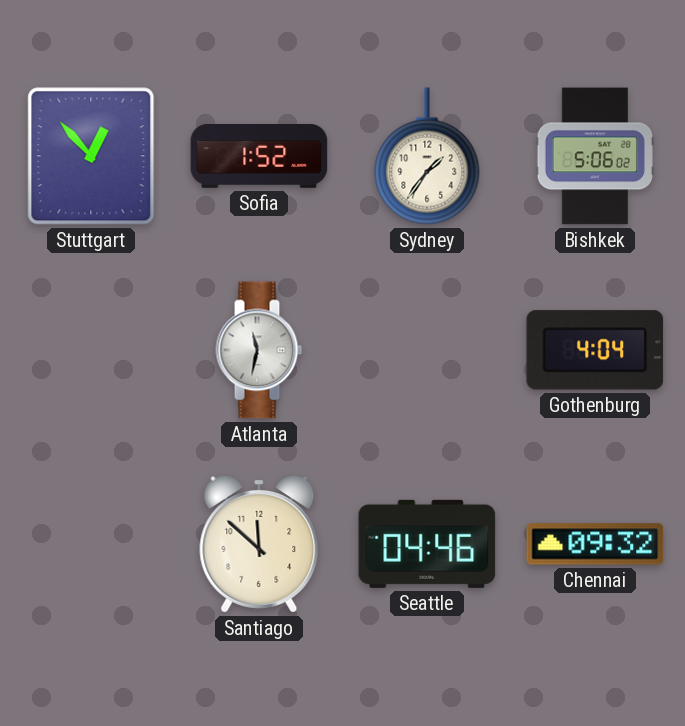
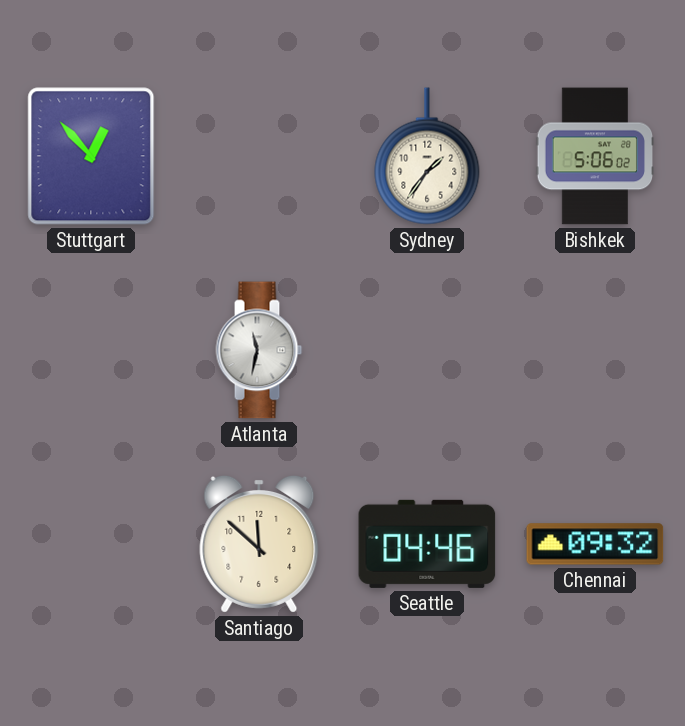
Sofia: 1:52 -> none
Gothenburg: 4:04 -> none
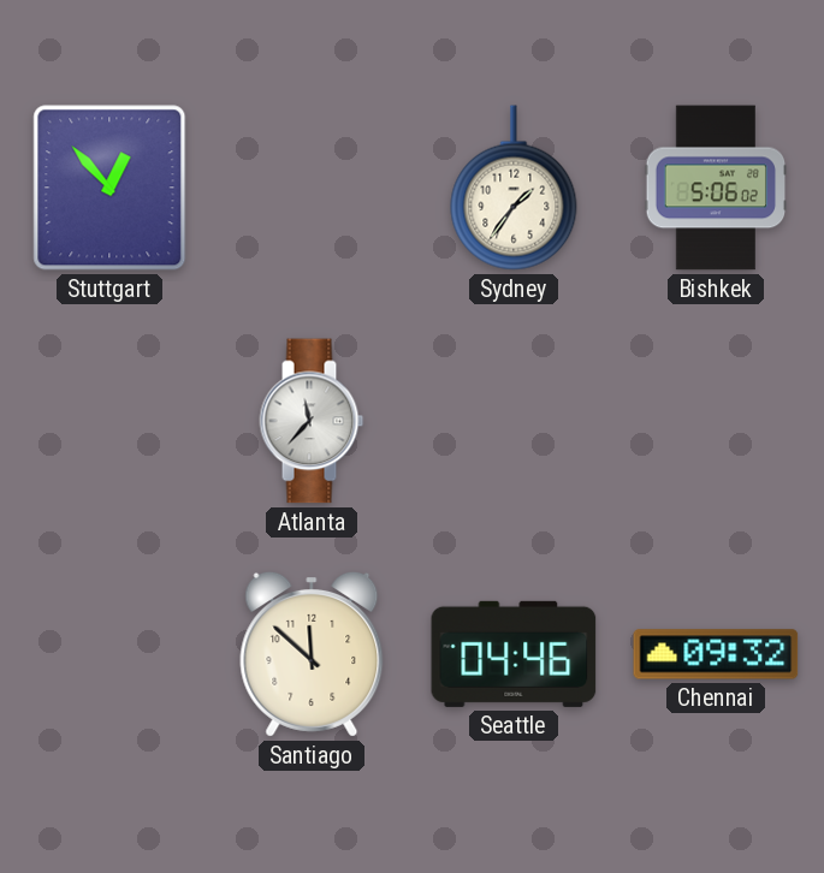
Atlanta: 11:32 -> 11:37
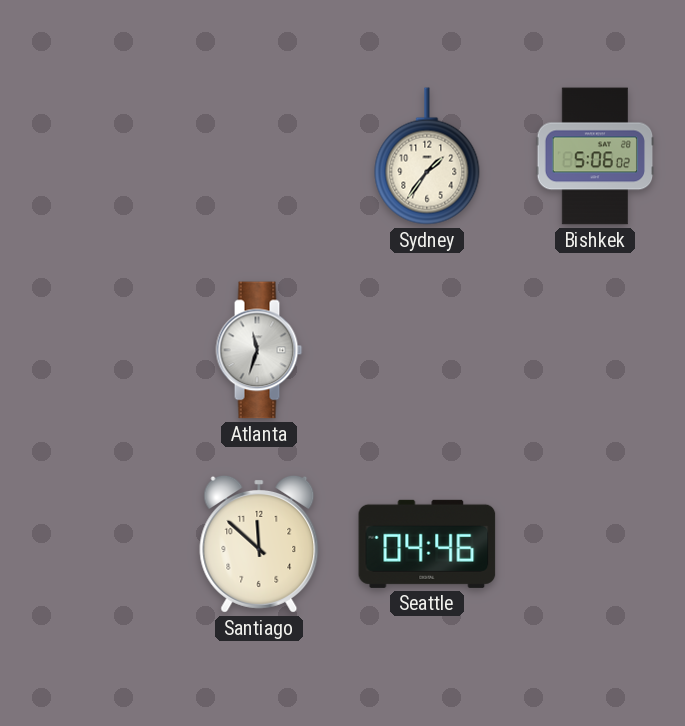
Stuttgart: 12:53 -> none
Atlanta: 11:37 -> 11:33
Chennai: 09:32 -> none
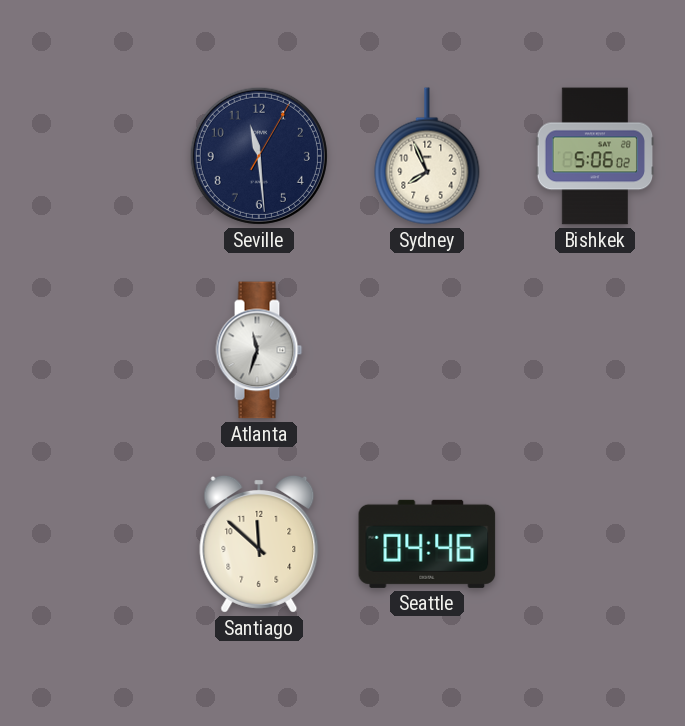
Seville: none -> 11:29
Sydney: 1:36 -> 7:56
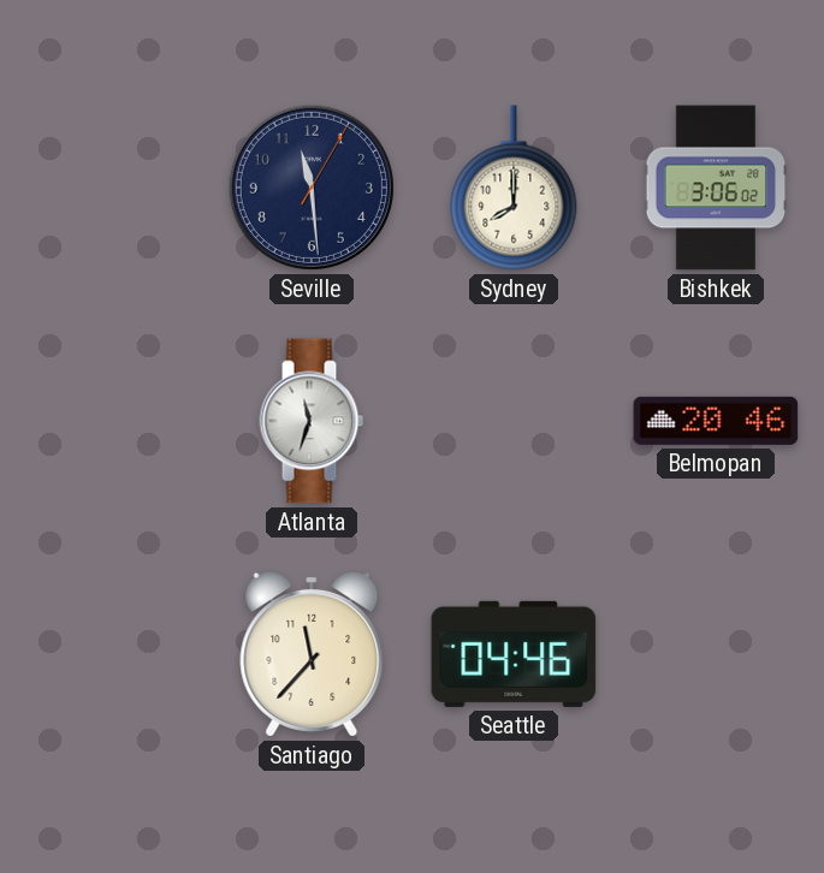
Sydney: 7:56 -> 8:00
Bishkek: 5:06 -> 3:06
Belmopan: none -> 20:46
Santiago: 11:52 -> 11:37
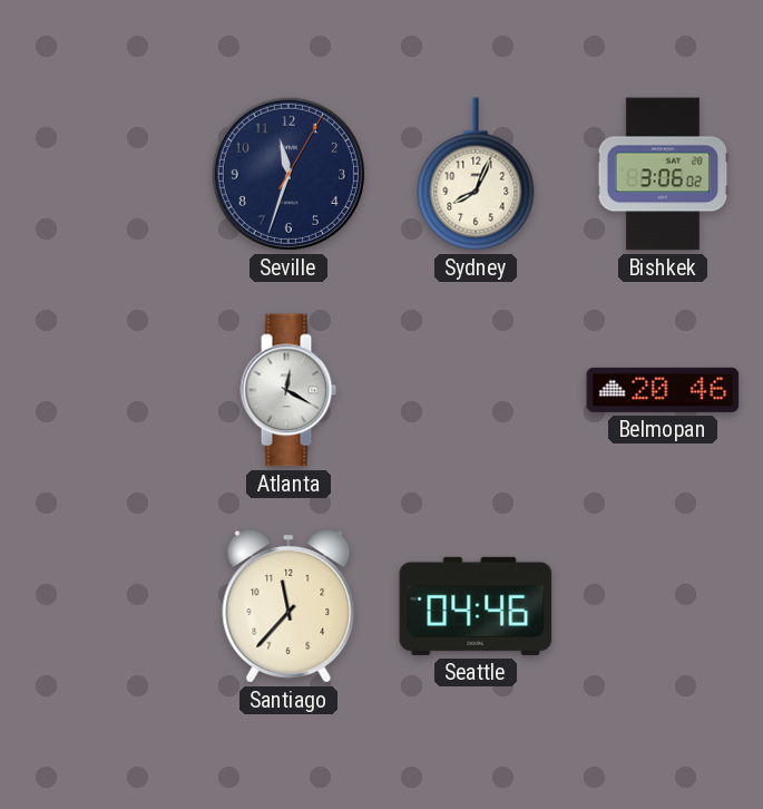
Seville: 11:29 -> 11:33
Sydney: 8:00 -> 8:04
Atlanta: 11:33 -> 12:20
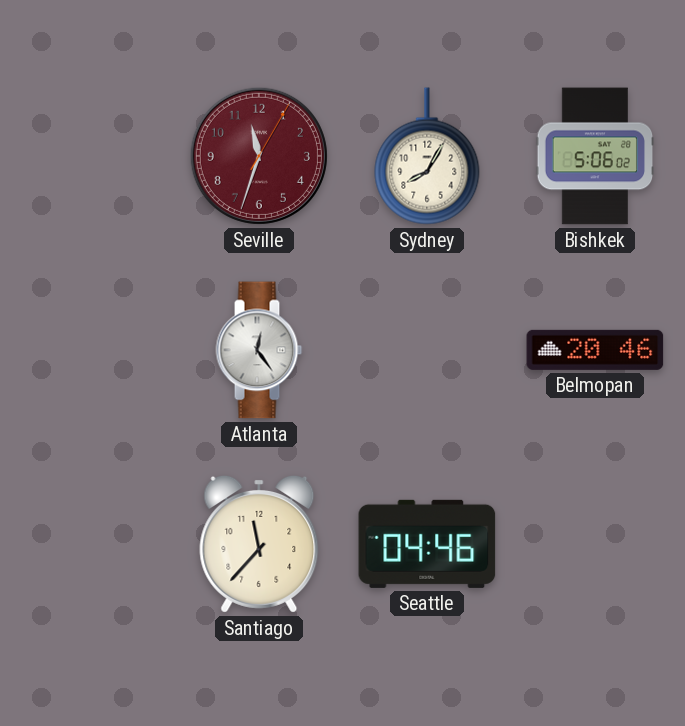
Seville dial: navy -> burgundy
Sydney: 8:04 -> 8:05
Bishkek: 3:06 -> 5:06
Atlanta: 12:20 -> 12:24
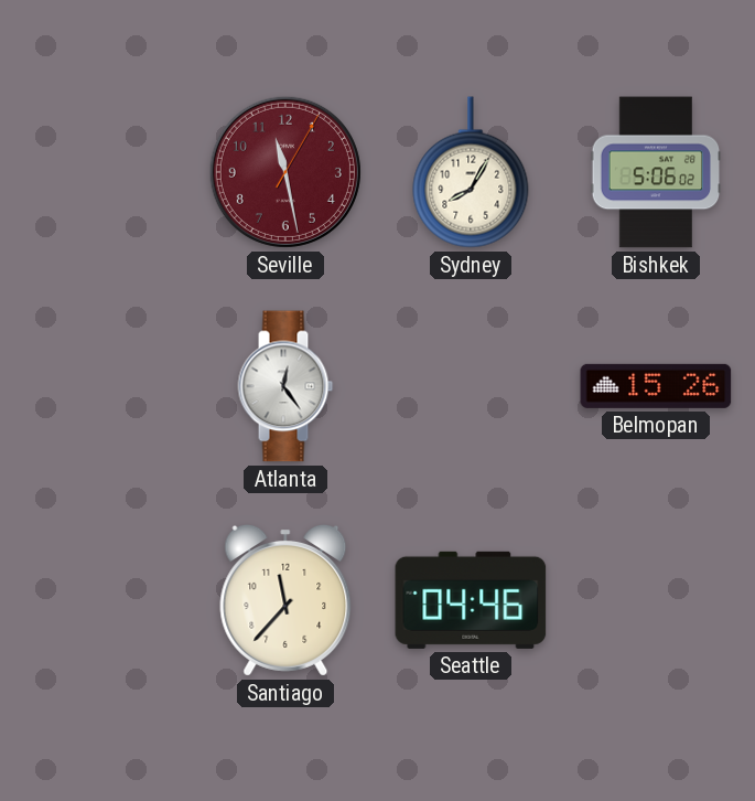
Seville: 11:33 -> 11:28
Belmopan: 20:46 -> 15:26
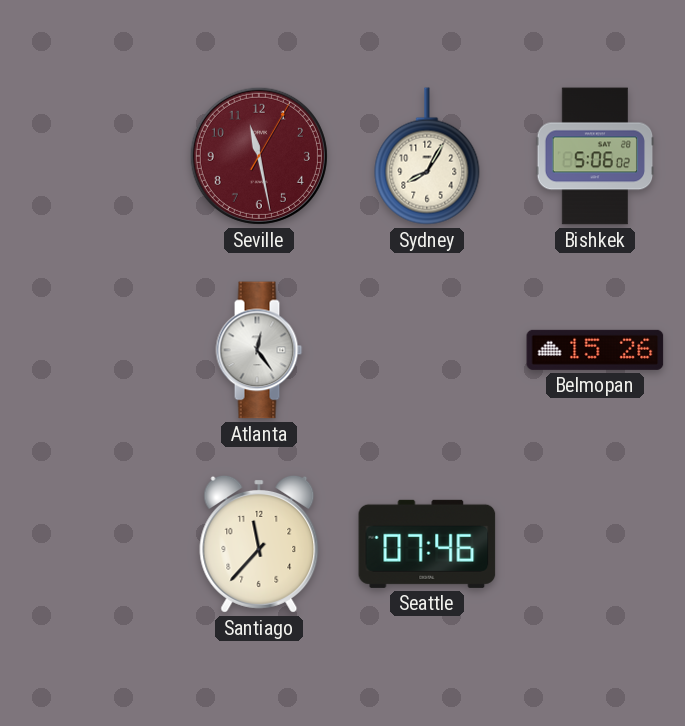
Seattle: 04:46 -> 07:46
